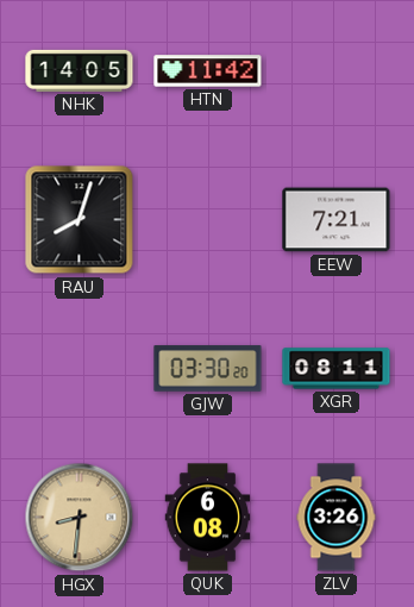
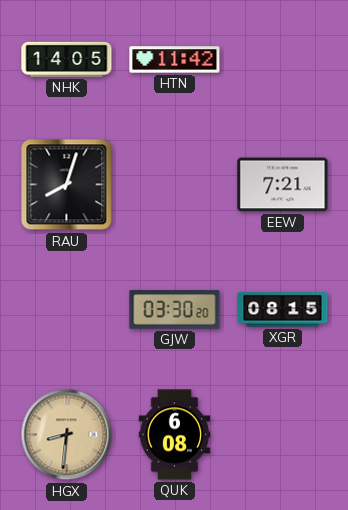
XGR: 08:11 -> 08:15
ZLV: 3:26 -> none
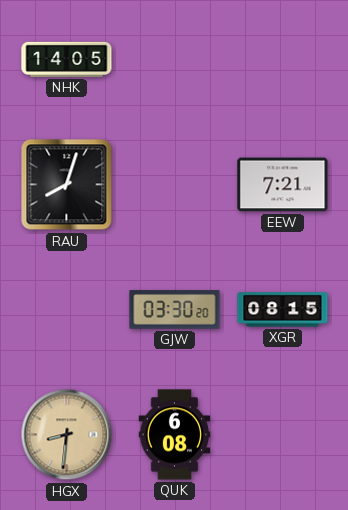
HTN: 11:42 -> none
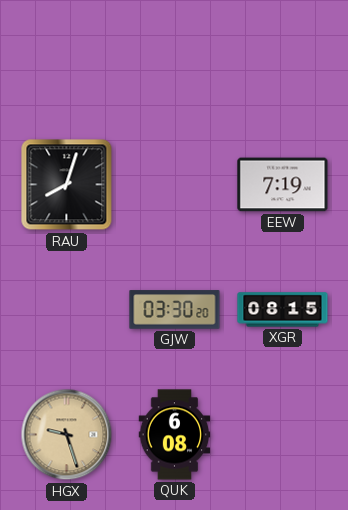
NHK: 14:05 -> none
EEW: 7:21 -> 7:19
HGX: 8:31 -> 9:27
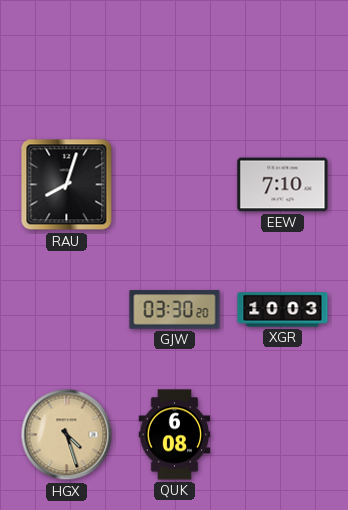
EEW: 7:19 -> 7:10
XGR: 08:15 -> 10:03
HGX: 9:27 -> 4:27
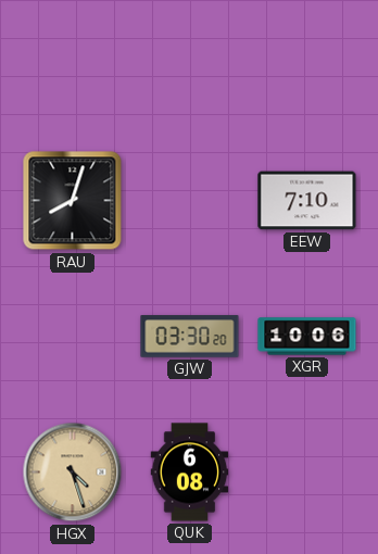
XGR: 10:03 -> 10:06
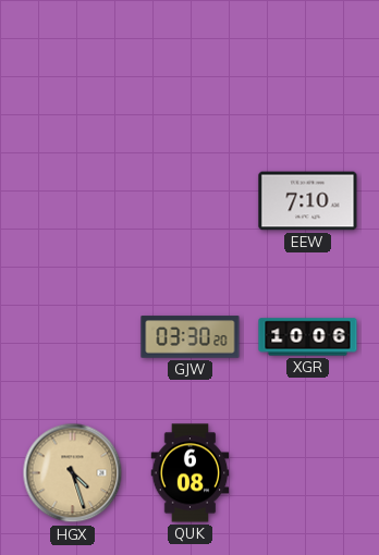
RAU: 8:03 -> none
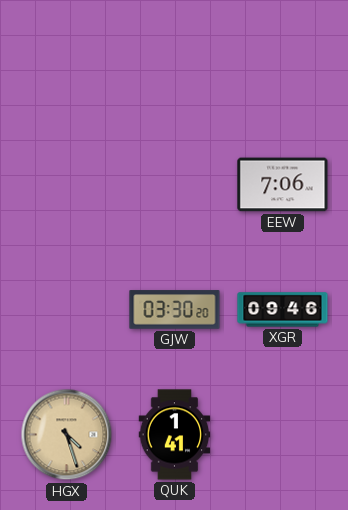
EEW: 7:10 -> 7:06
XGR: 10:06 -> 09:46
QUK: 6:08 -> 1:41
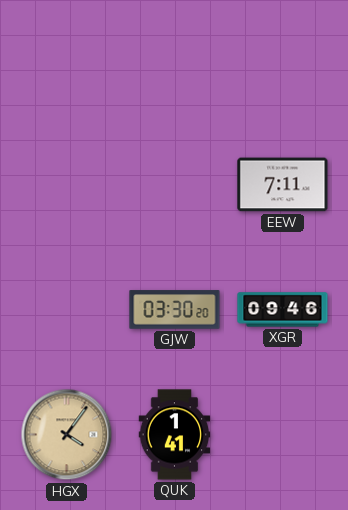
EEW: 7:06 -> 7:11
HGX: 4:27 -> 4:06
